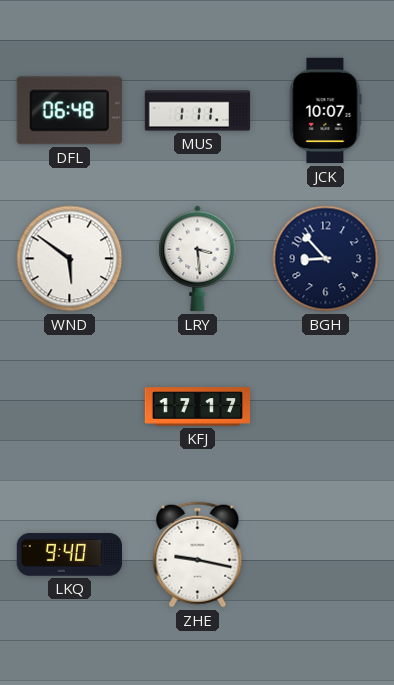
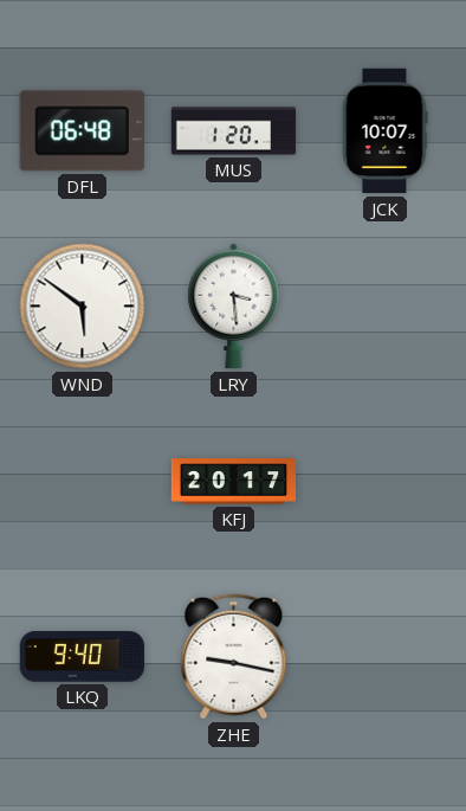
MUS: 1:11 -> 1:20
BGH: 8:53 -> none
KFJ: 17:17 -> 20:17
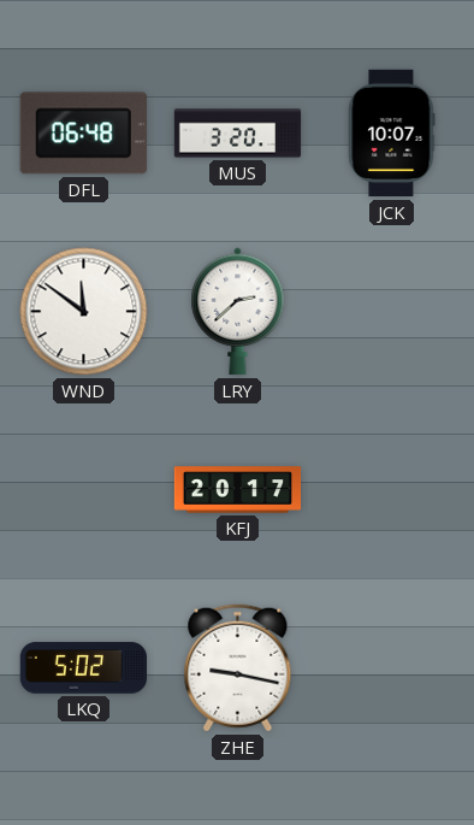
MUS: 1:20 -> 3:20
WND: 5:51 -> 11:51
LRY: 3:29 -> 2:38
LKQ: 9:40 -> 5:02
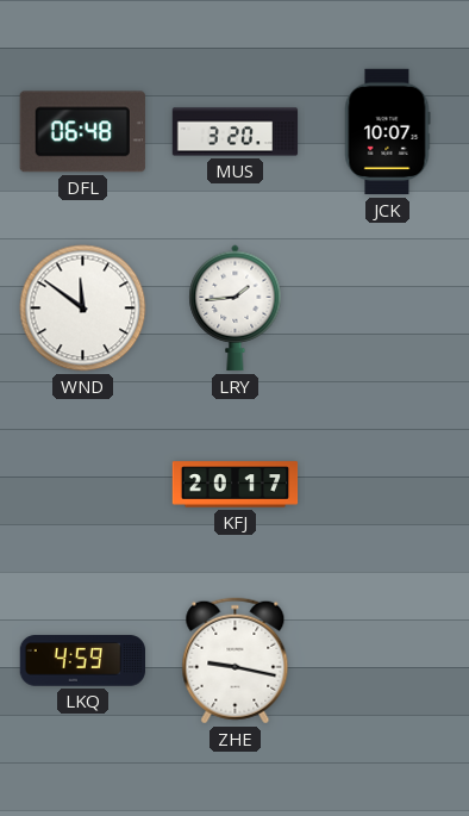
LRY: 2:38 -> 1:44
LKQ: 5:02 -> 4:59
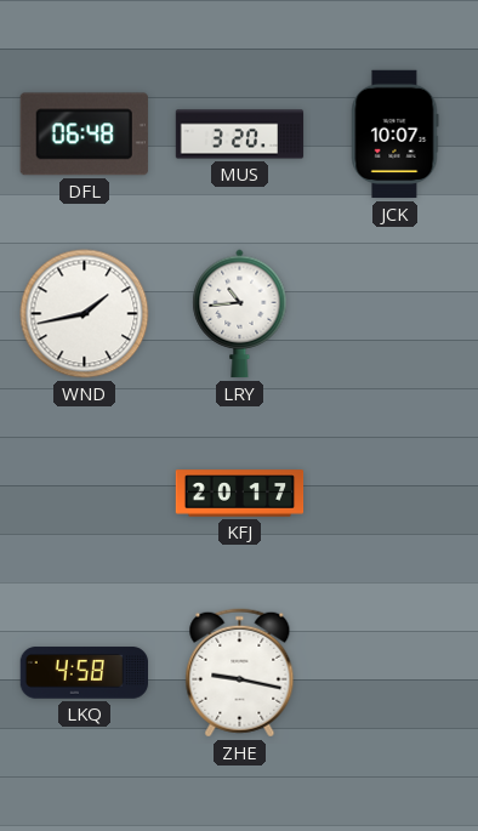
WND: 11:51 -> 1:43
LRY: 1:44 -> 10:44
LKQ: 4:59 -> 4:58
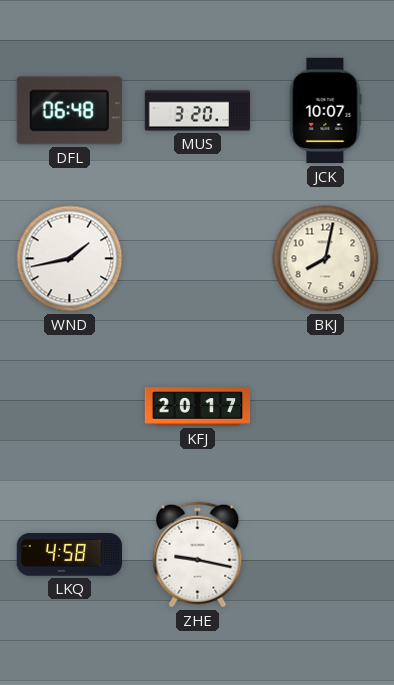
LRY: 10:44 -> none
BKJ: none -> 8:02
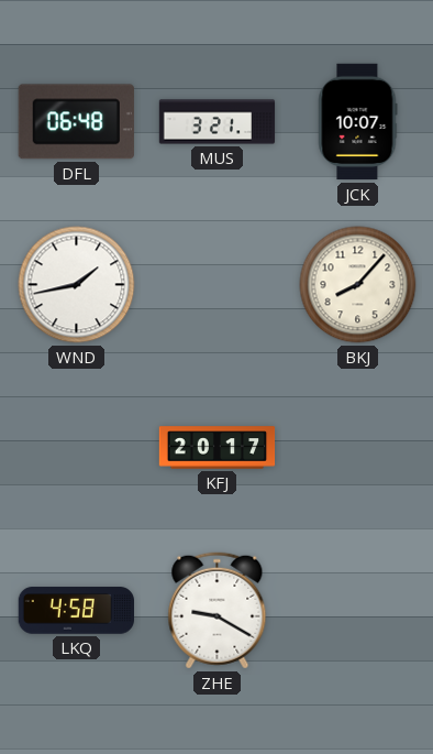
MUS: 3:20 -> 3:21
BKJ: 8:02 -> 8:07
ZHE: 9:17 -> 9:20
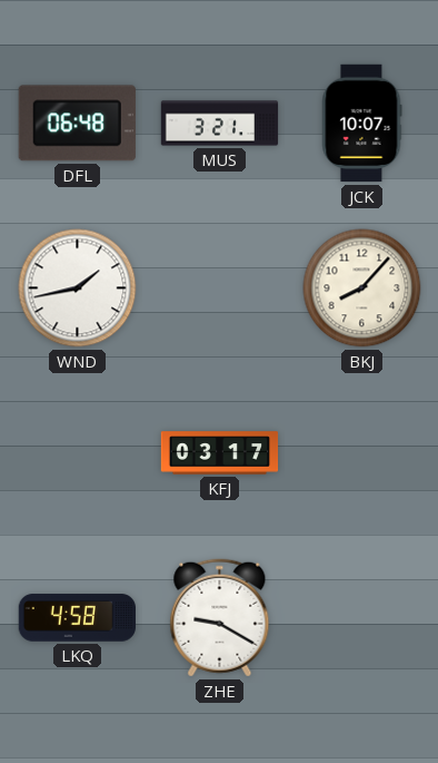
KFJ: 20:17 -> 03:17
